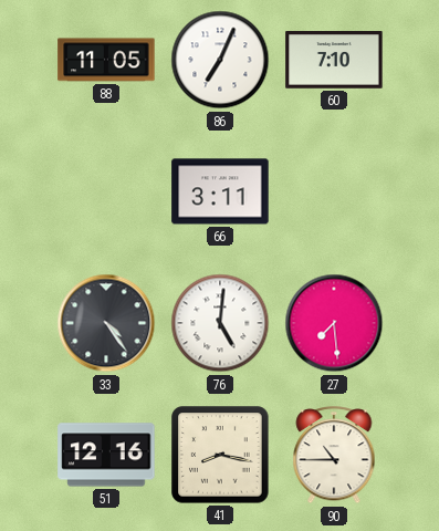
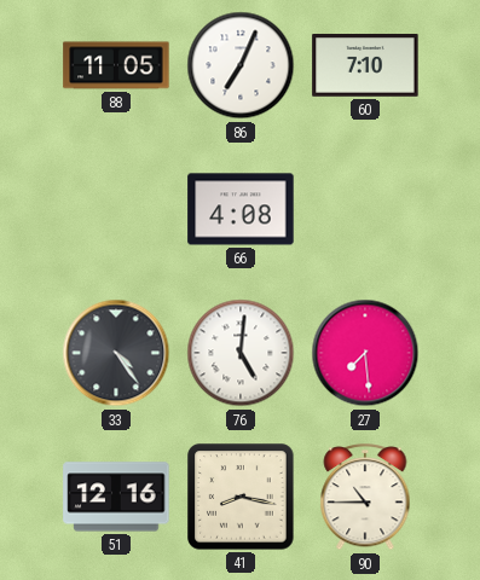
66: 3:11 -> 4:08
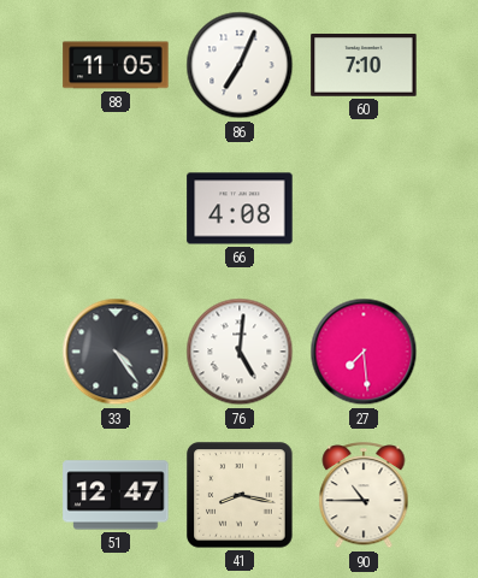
51: 12:16 -> 12:47
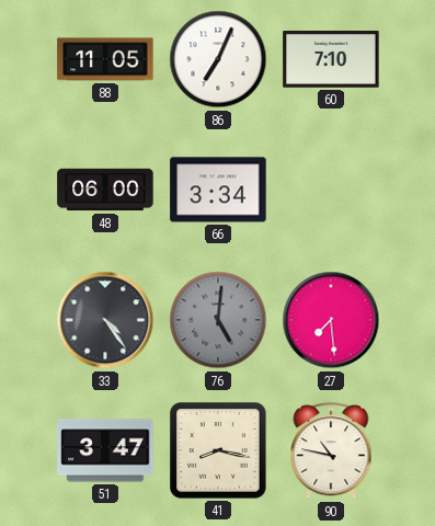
48: none -> 06:00
66: 4:08 -> 3:34
76 dial: white -> grey
51: 12:47 -> 3:47
90: 10:45 -> 10:47
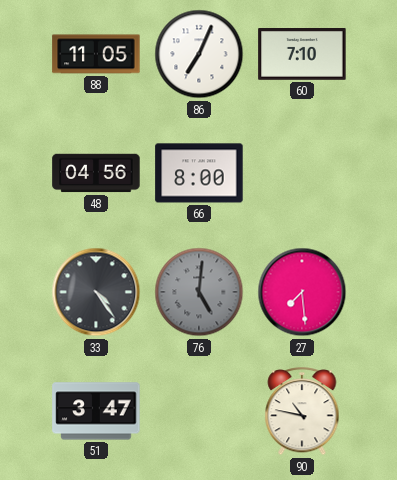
48: 06:00 -> 04:56
66: 3:34 -> 8:00
41: 8:17 -> none
